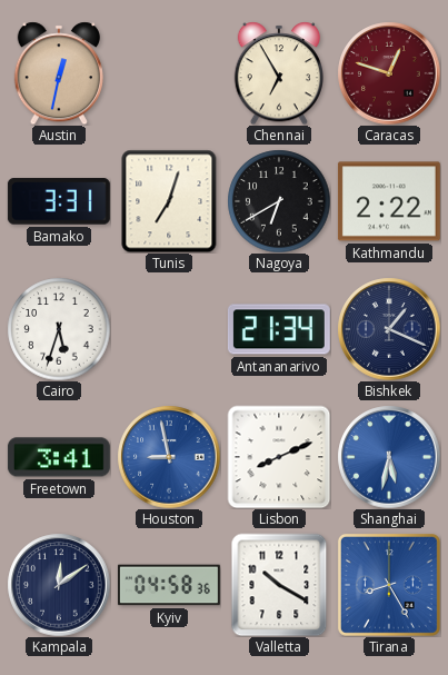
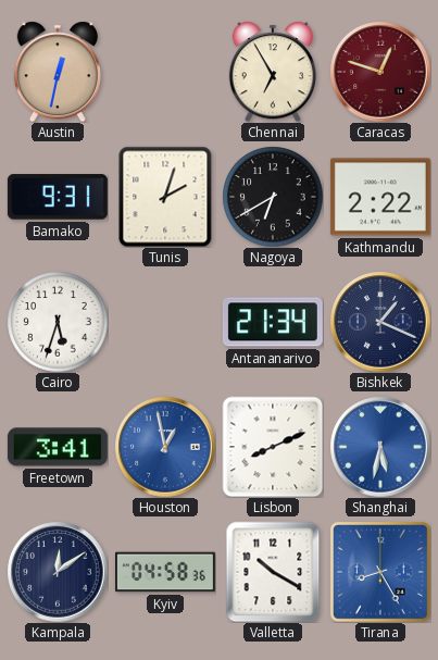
Bamako: 3:31 -> 9:31
Tunis: 7:03 -> 2:03
Houston: 8:58 -> 12:58
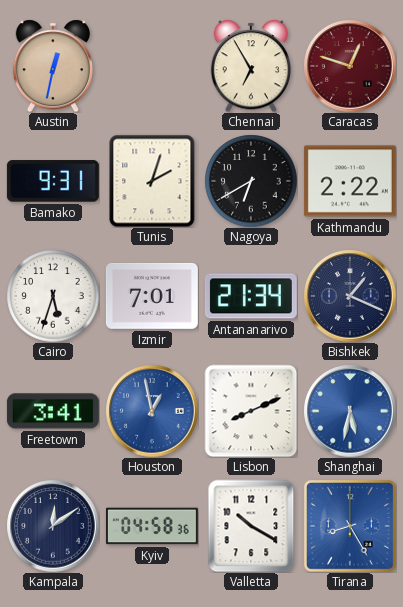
Izmir: none -> 7:01
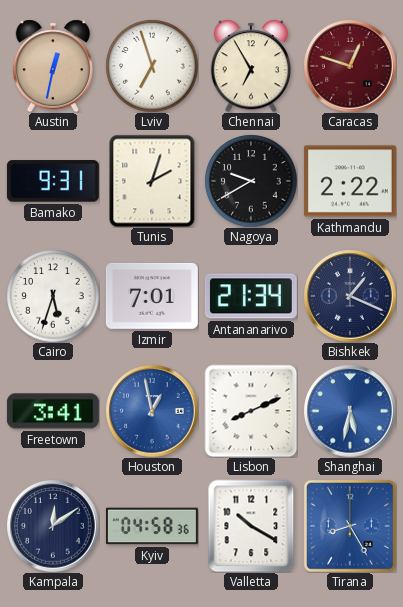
Lviv: none -> 6:57
Nagoya: 6:40 -> 9:40
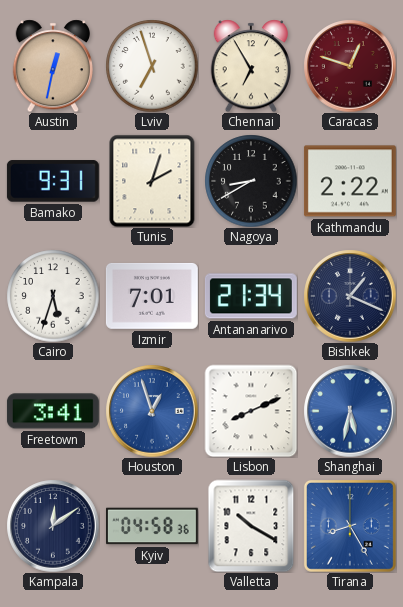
Nagoya: 9:40 -> 8:40
Houston: 12:58 -> 12:57
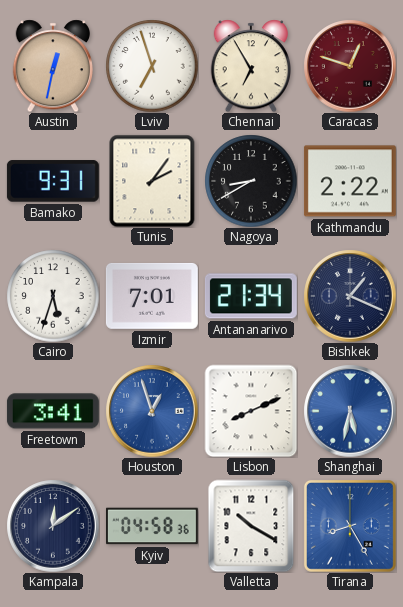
Tunis: 2:03 -> 2:06
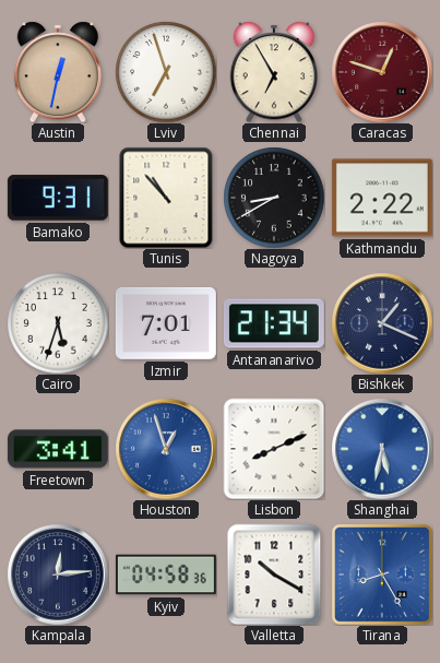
Tunis: 2:06 -> 10:53
Kampala: 12:09 -> 12:14
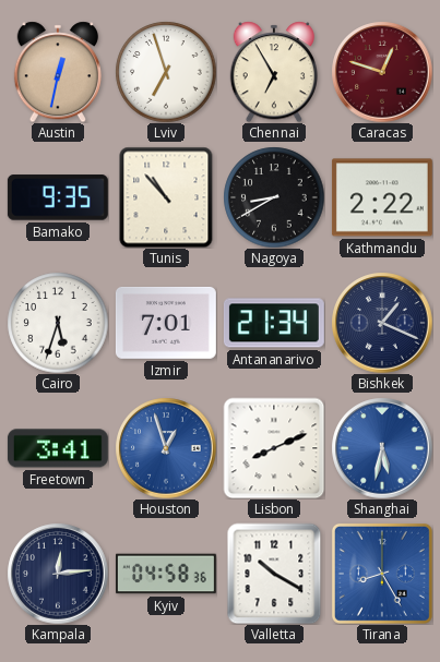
Bamako: 9:31 -> 9:35
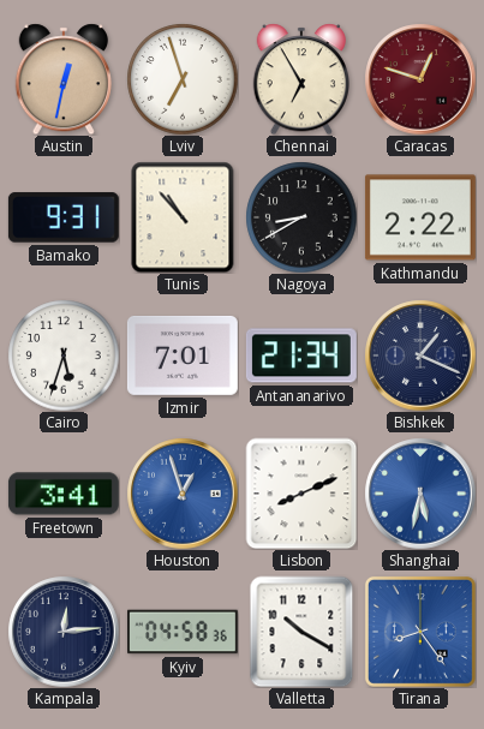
Bamako: 9:35 -> 9:31
Tirana: 8:25 -> 8:24
